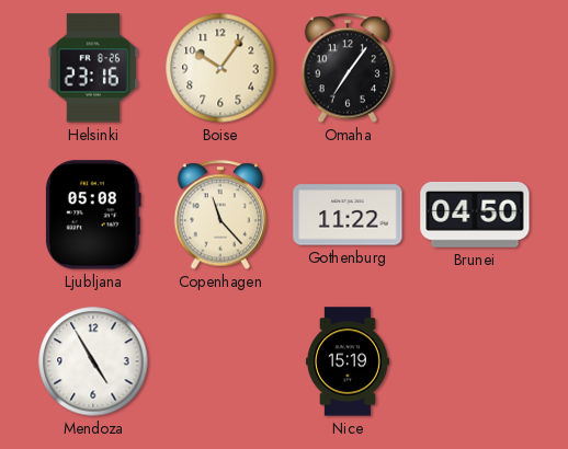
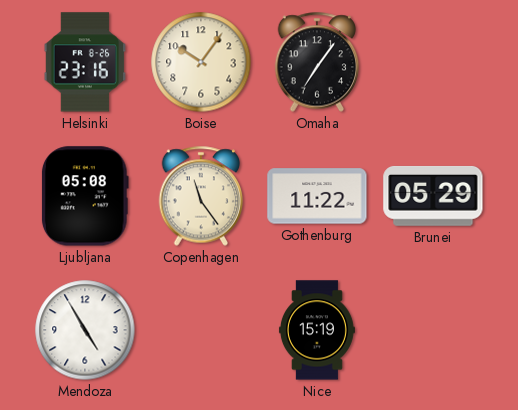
Copenhagen: 11:23 -> 11:24
Brunei: 04:50 -> 05:29
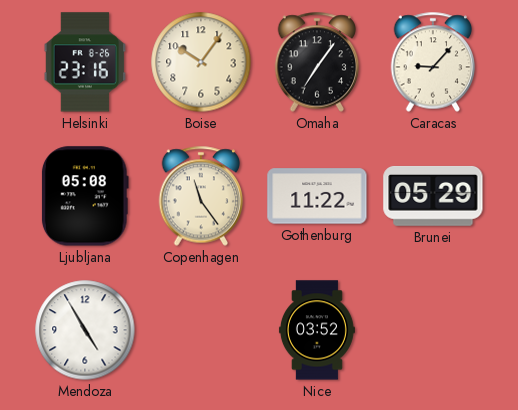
Caracas: none -> 9:07
Nice: 15:19 -> 03:52
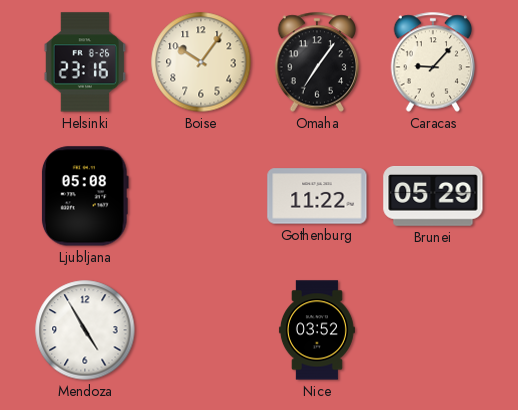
Copenhagen: 11:24 -> none
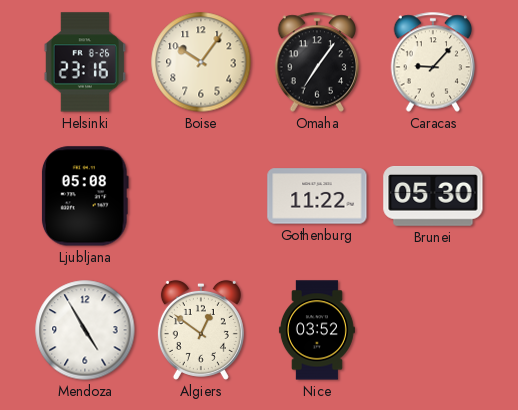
Brunei: 05:29 -> 05:30
Algiers: none -> 12:51
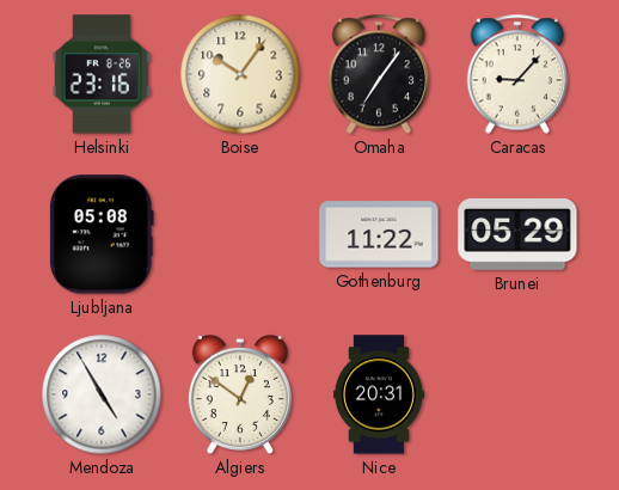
Brunei: 05:30 -> 05:29
Nice: 03:52 -> 20:31
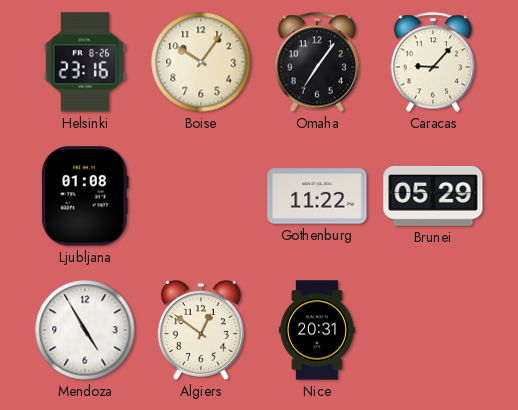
Ljubljana: 05:08 -> 01:08
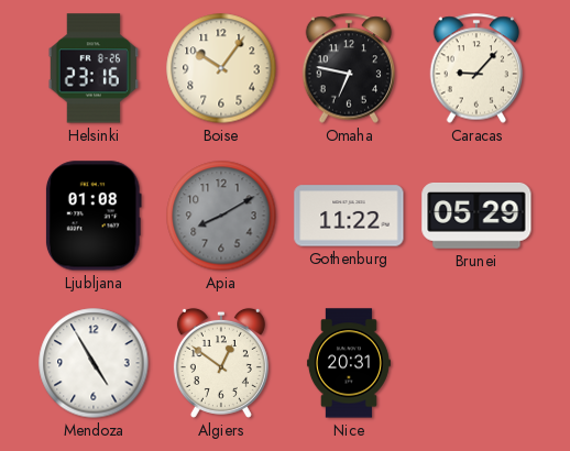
Omaha: 7:06 -> 6:47
Apia: none -> 8:10
